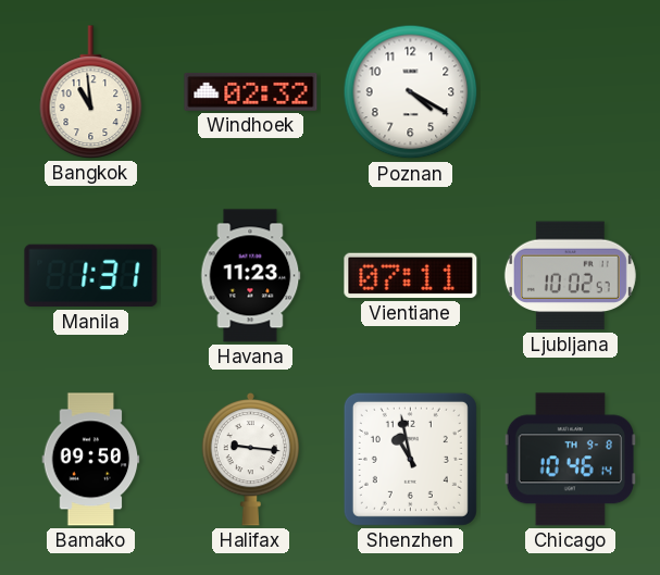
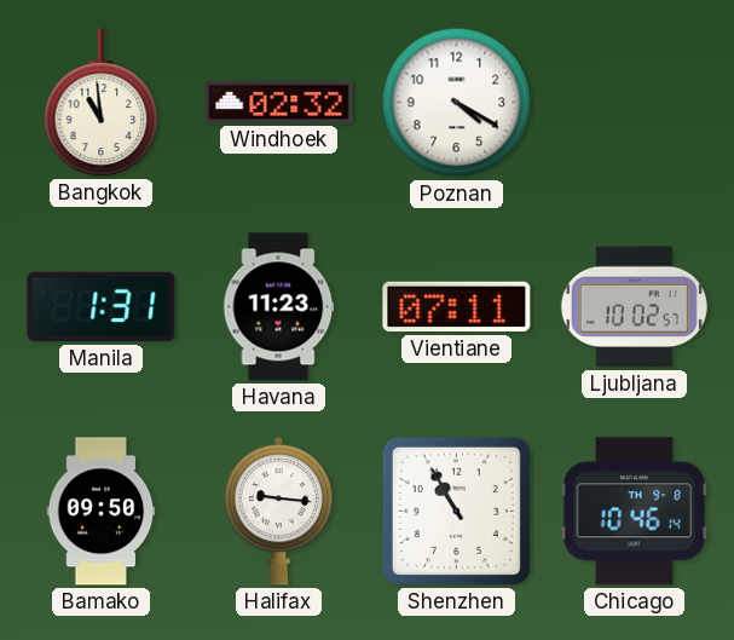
Shenzhen: 10:58 -> 10:55
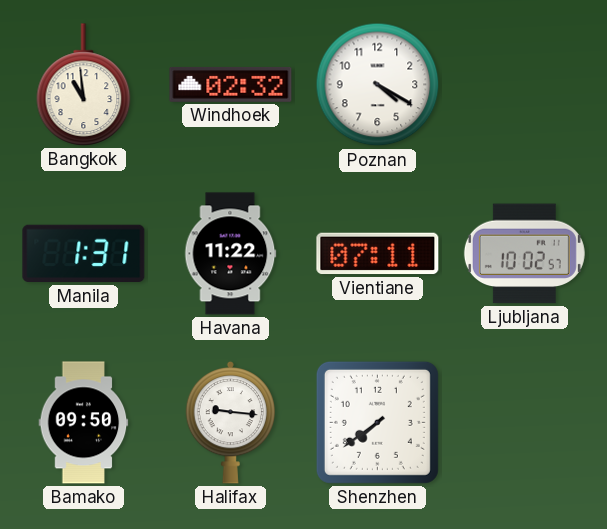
Havana: 11:23 -> 11:22
Shenzhen: 10:55 -> 7:39
Chicago: 10:46 -> none
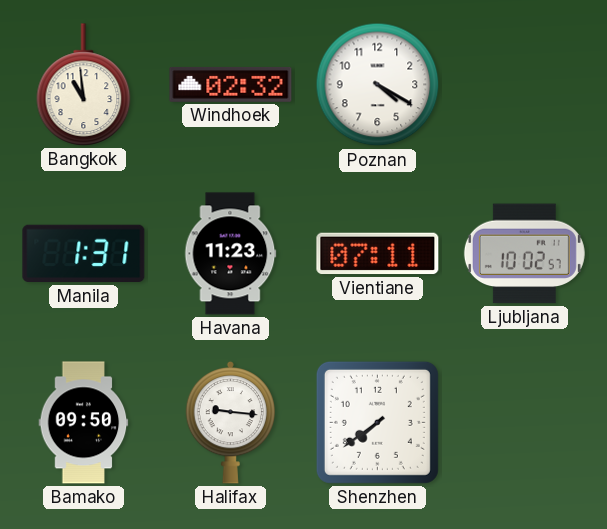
Havana: 11:22 -> 11:23
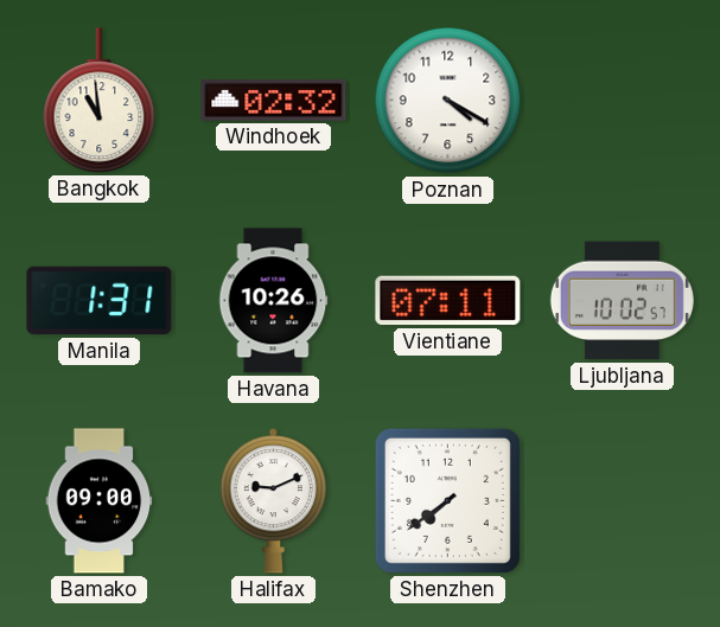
Havana: 11:23 -> 10:26
Bamako: 09:50 -> 09:00
Halifax: 9:16 -> 9:11
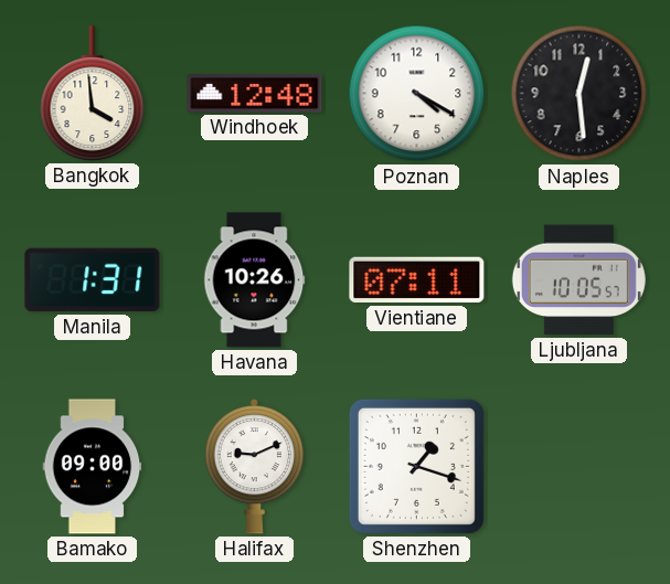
Bangkok: 10:59 -> 3:59
Windhoek: 02:32 -> 12:48
Naples: none -> 12:29
Ljubljana: 10:02 -> 10:05
Shenzhen: 7:39 -> 1:18
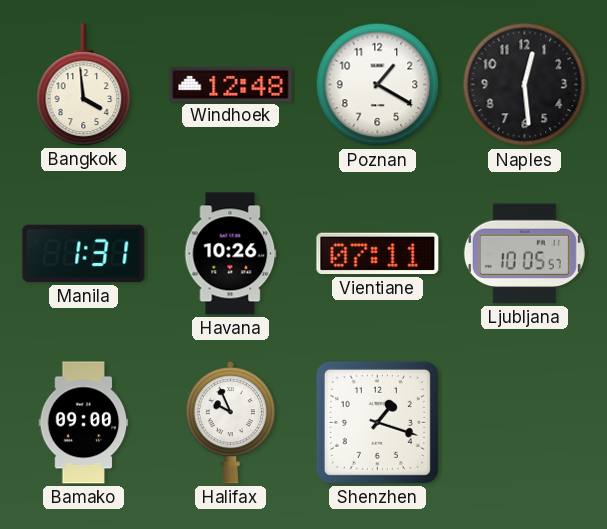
Poznan: 4:20 -> 1:20
Halifax: 9:11 -> 9:56
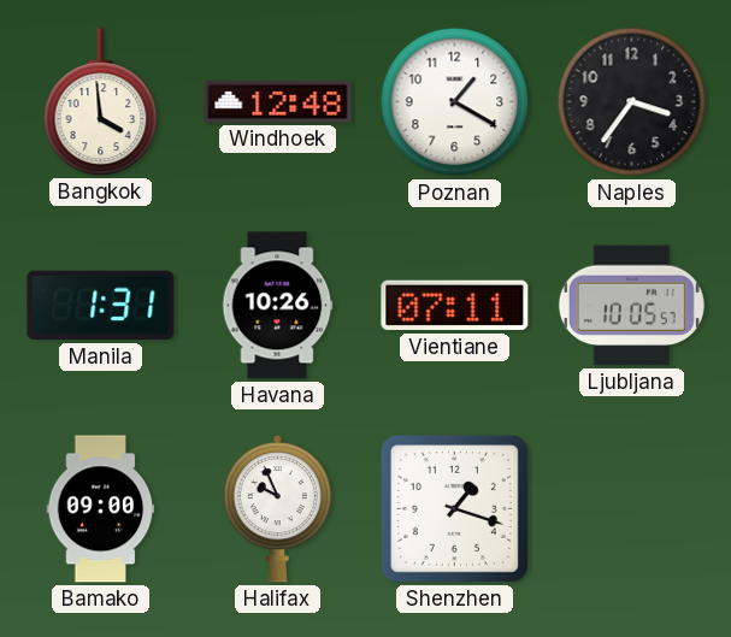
Naples: 12:29 -> 3:36
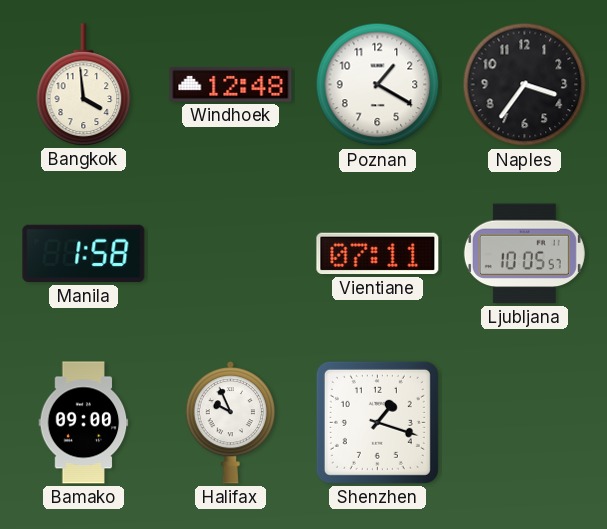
Manila: 1:31 -> 1:58
Havana: 10:26 -> none
